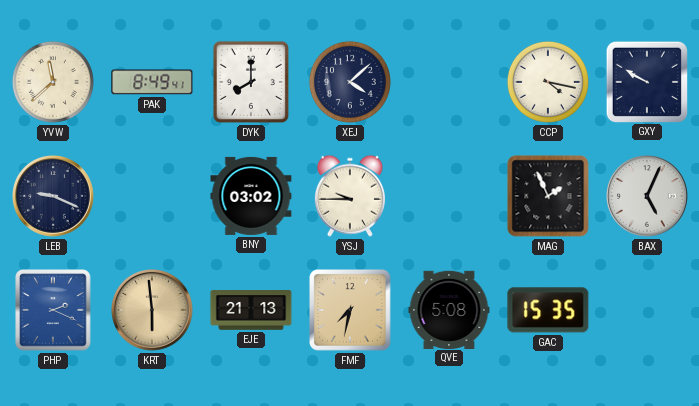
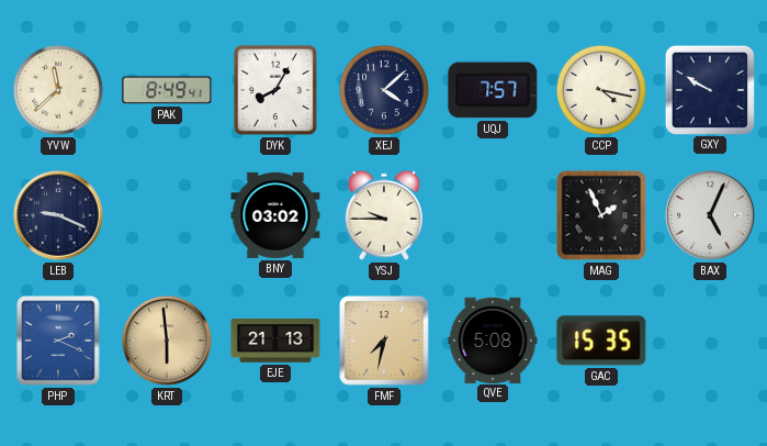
DYK: 8:00 -> 8:05
UQJ: none -> 7:57
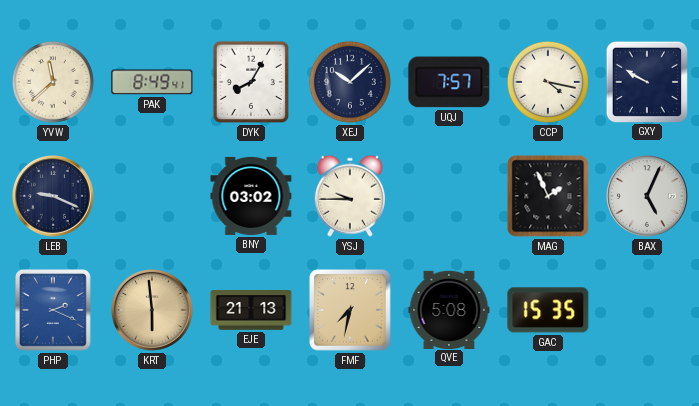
XEJ: 4:08 -> 10:08
